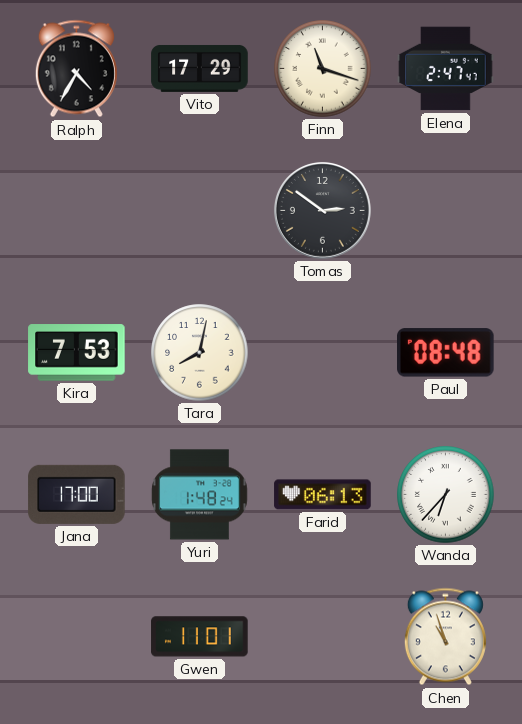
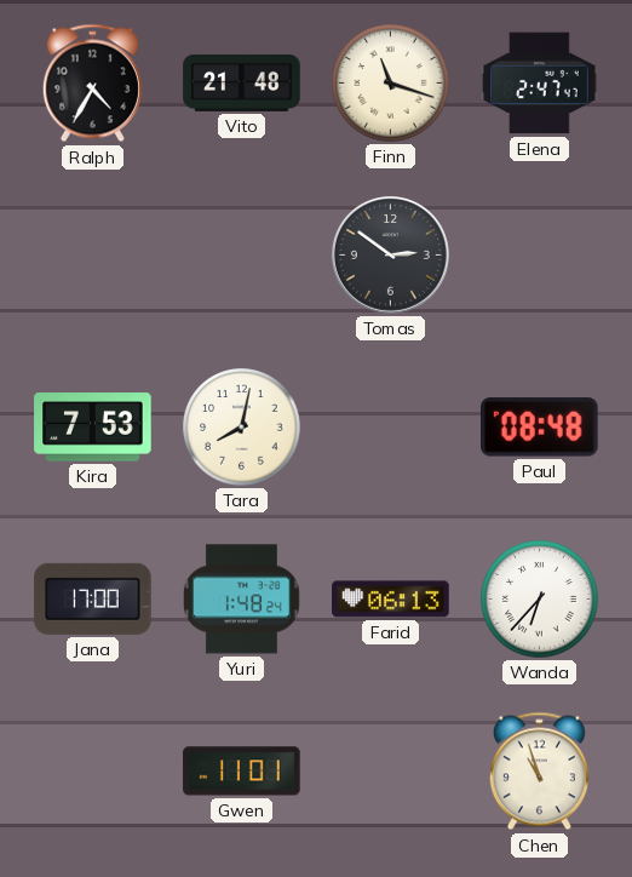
Vito: 17:29 -> 21:48
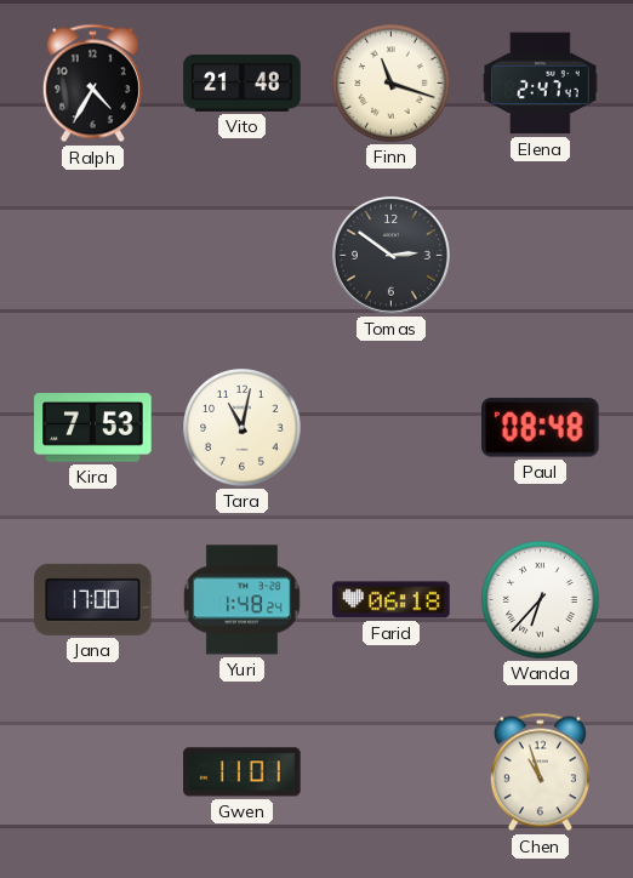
Tara: 8:02 -> 11:02
Farid: 06:13 -> 06:18
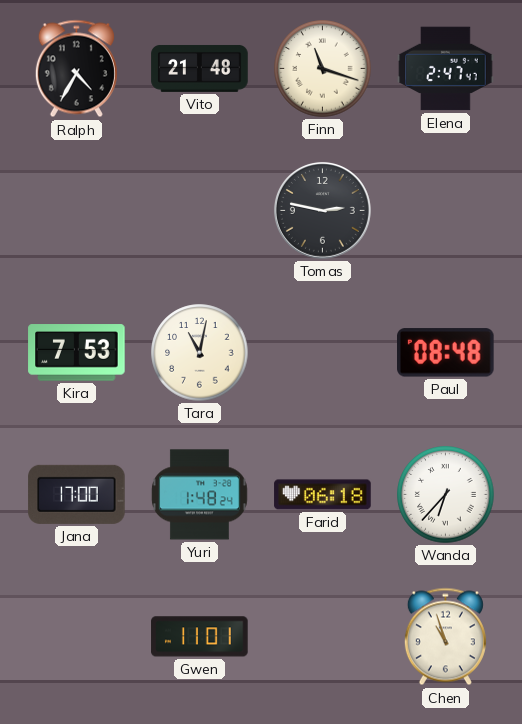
Tomas: 2:51 -> 2:47
